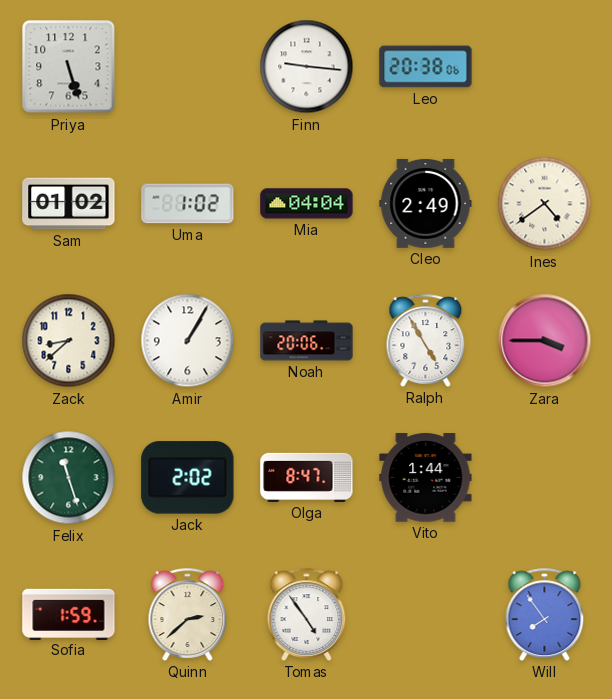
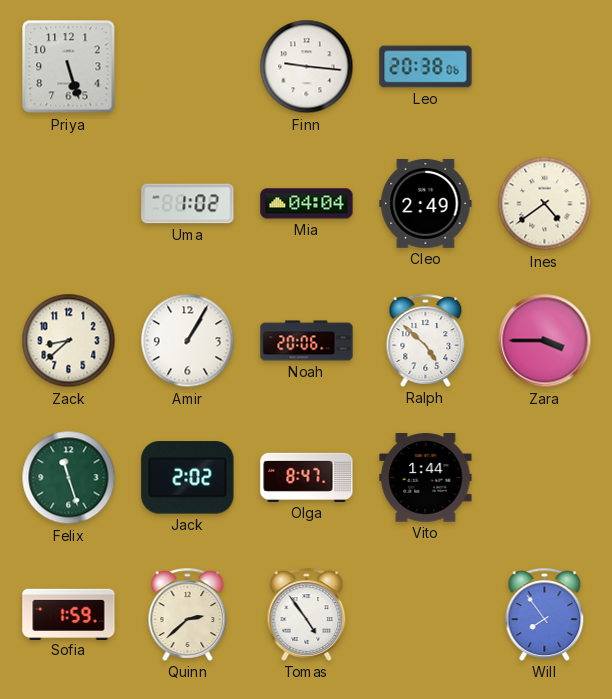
Sam: 01:02 -> none
Ralph: 4:55 -> 4:52
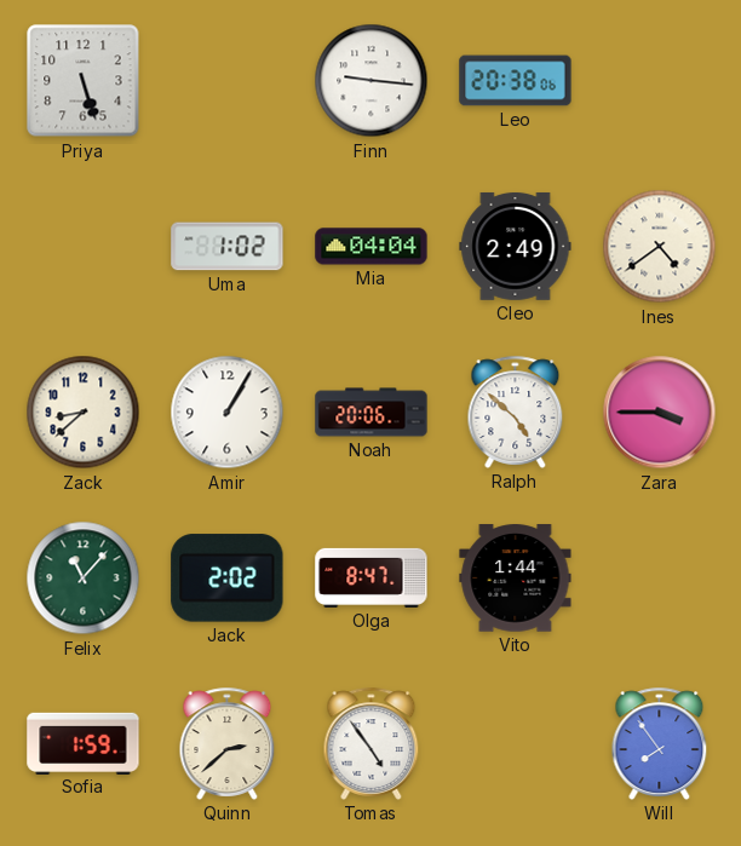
Felix: 11:27 -> 11:07
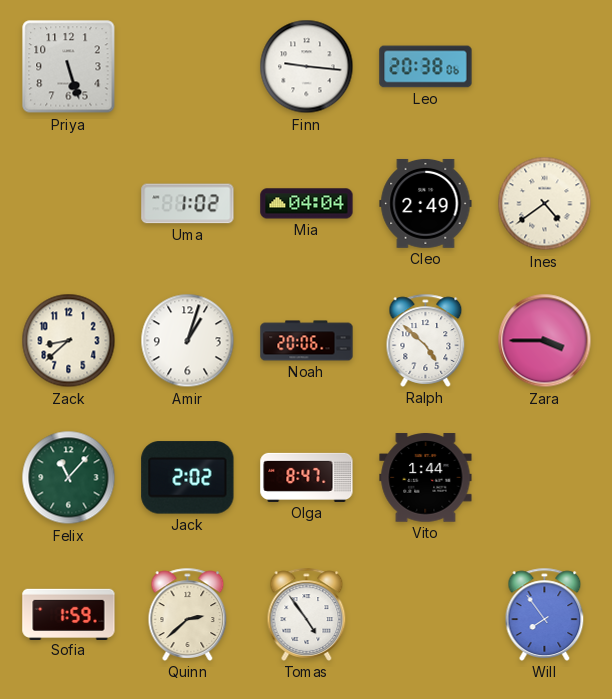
Amir: 1:05 -> 1:03
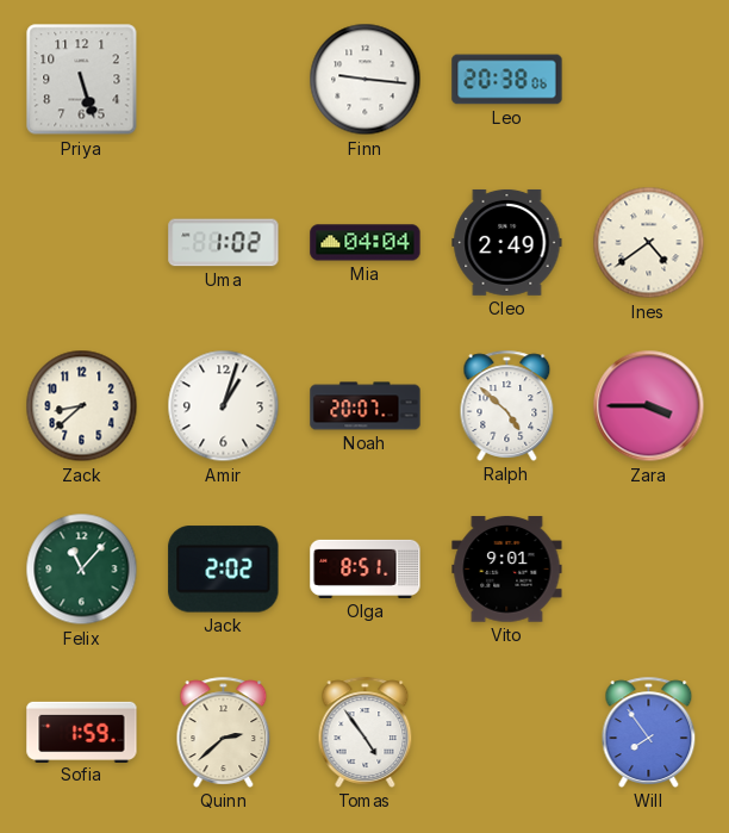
Noah: 20:06 -> 20:07
Olga: 8:47 -> 8:51
Vito: 1:44 -> 9:01
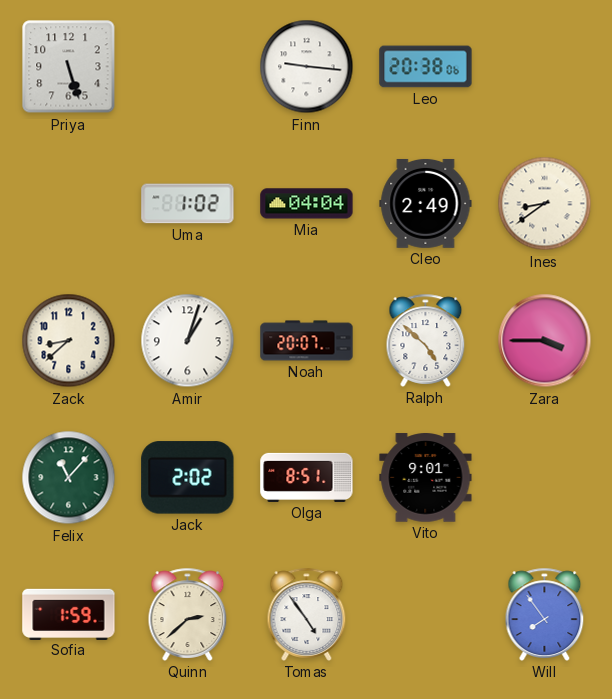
Ines: 4:39 -> 8:39
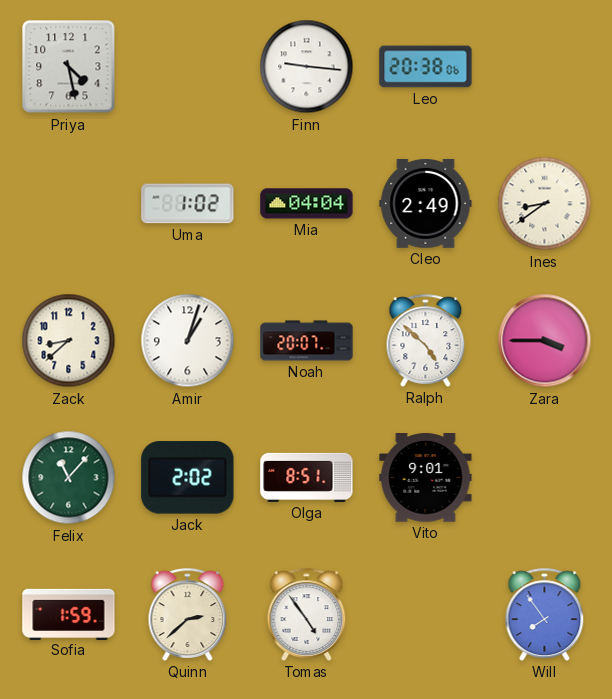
Priya: 5:27 -> 4:28
